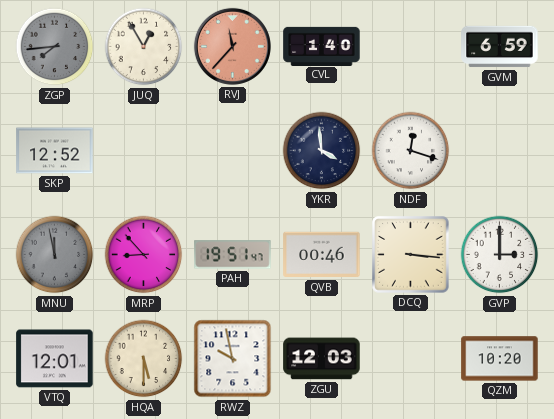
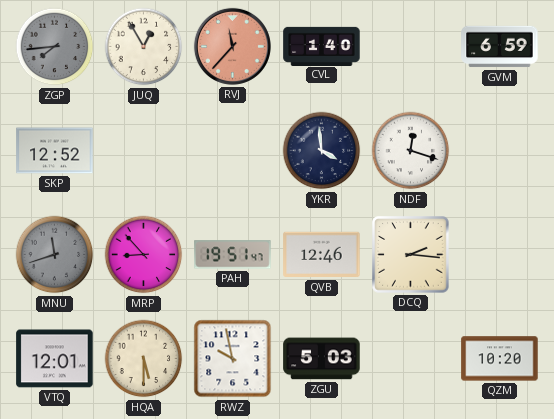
MNU: 11:58 -> 11:42
QVB: 00:46 -> 12:46
DCQ: 3:16 -> 2:16
GVP: 3:00 -> none
ZGU: 12:03 -> 5:03
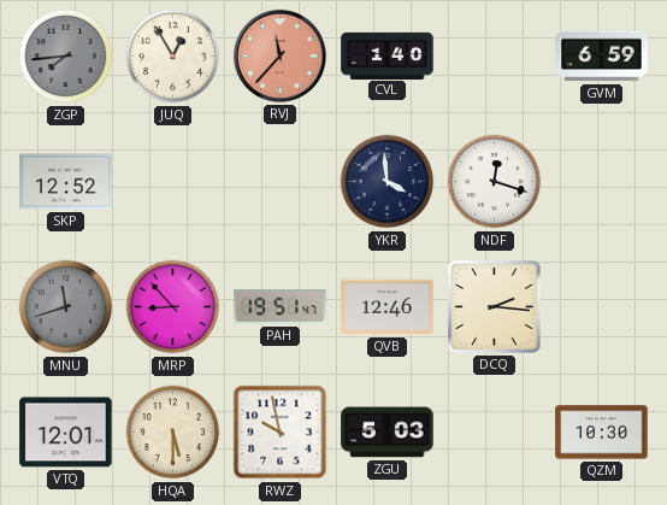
QZM: 10:20 -> 10:30
